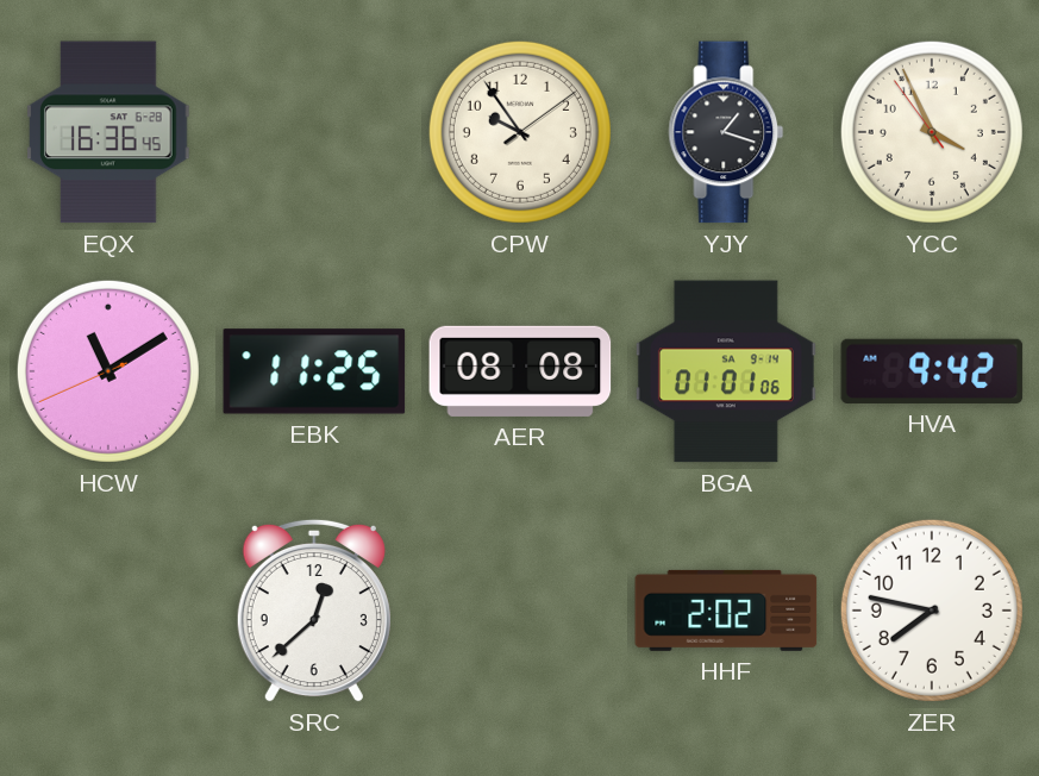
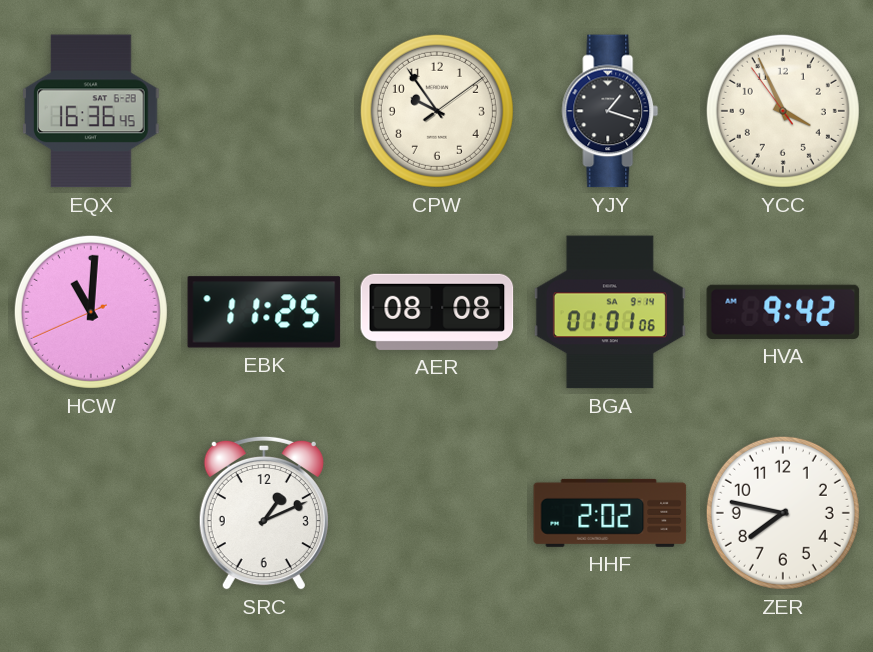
HCW: 11:09 -> 11:00
SRC: 12:38 -> 1:11
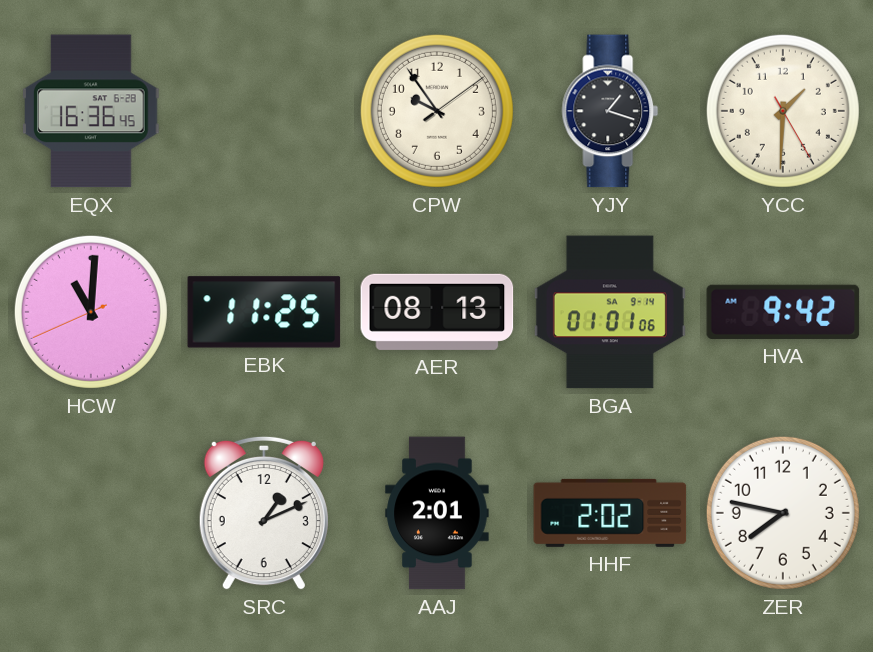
YCC: 3:55 -> 1:30
AER: 08:08 -> 08:13
AAJ: none -> 2:01
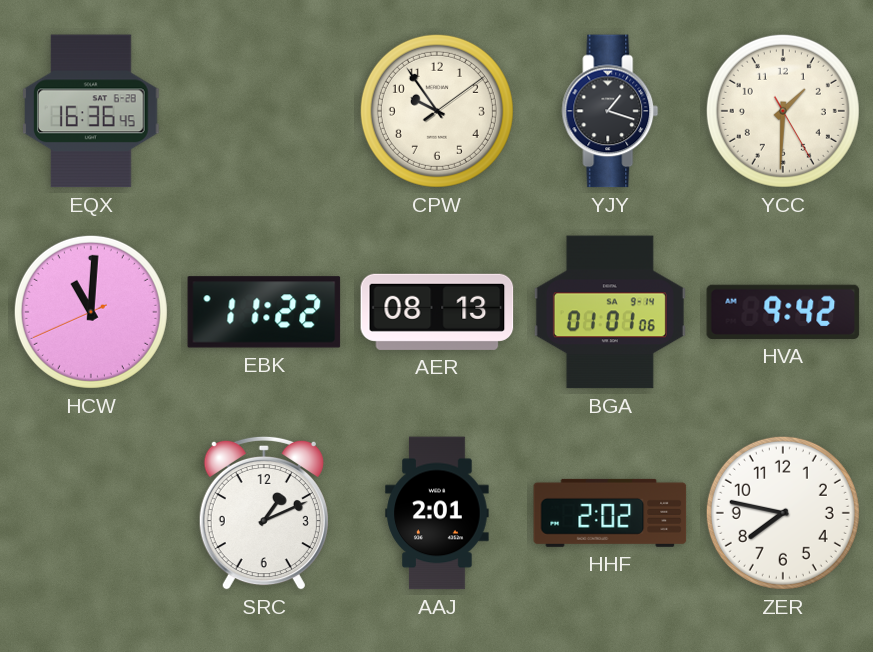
EBK: 11:25 -> 11:22
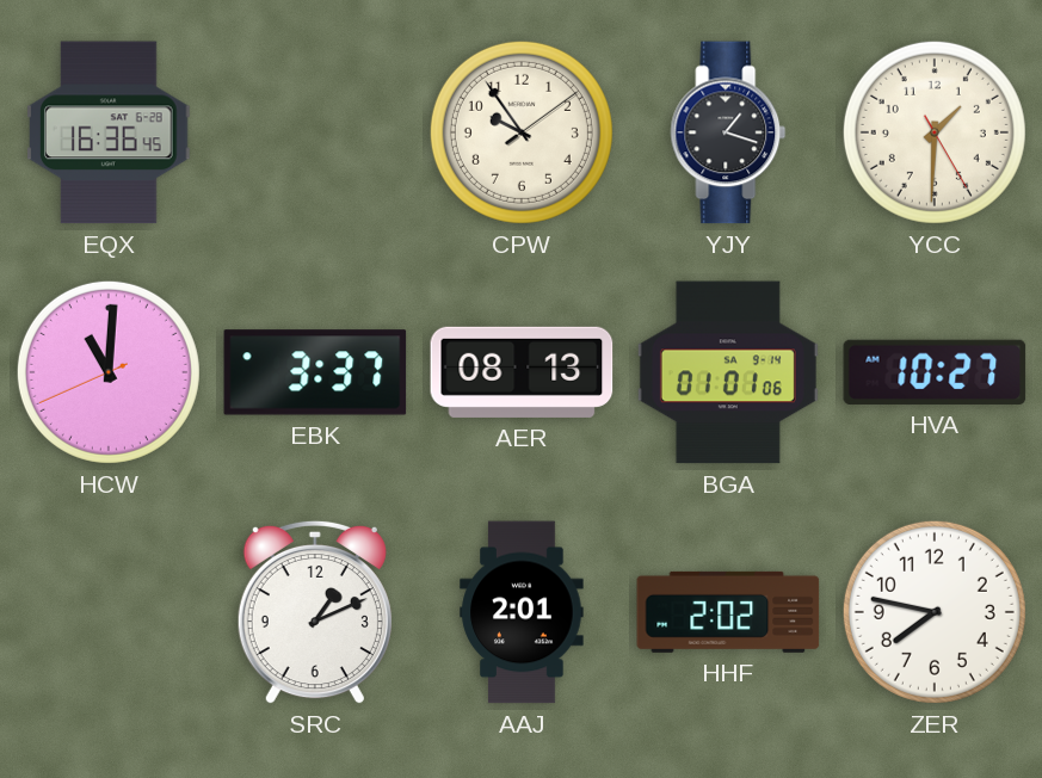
EBK: 11:22 -> 3:37
HVA: 9:42 -> 10:27
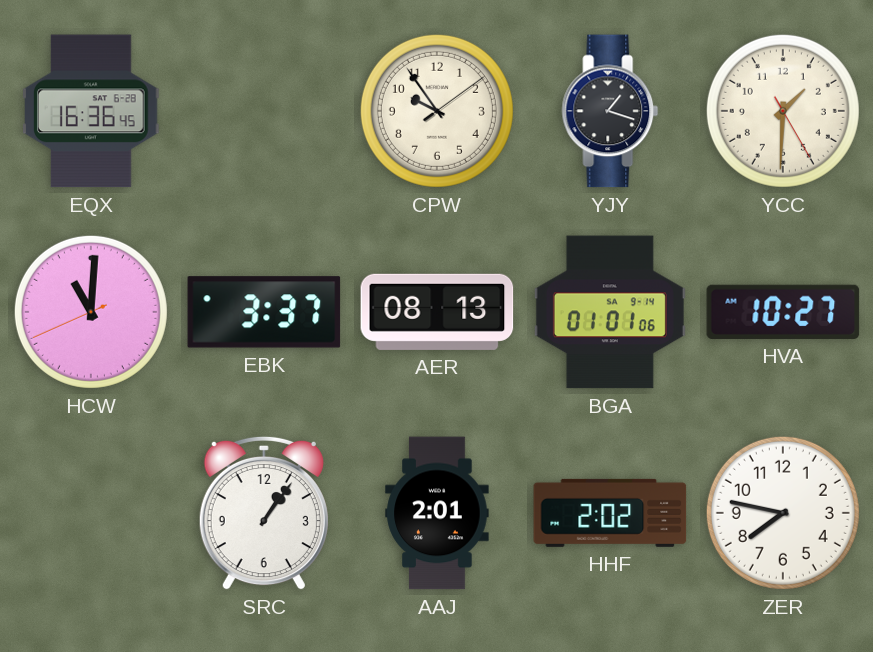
SRC: 1:11 -> 1:06
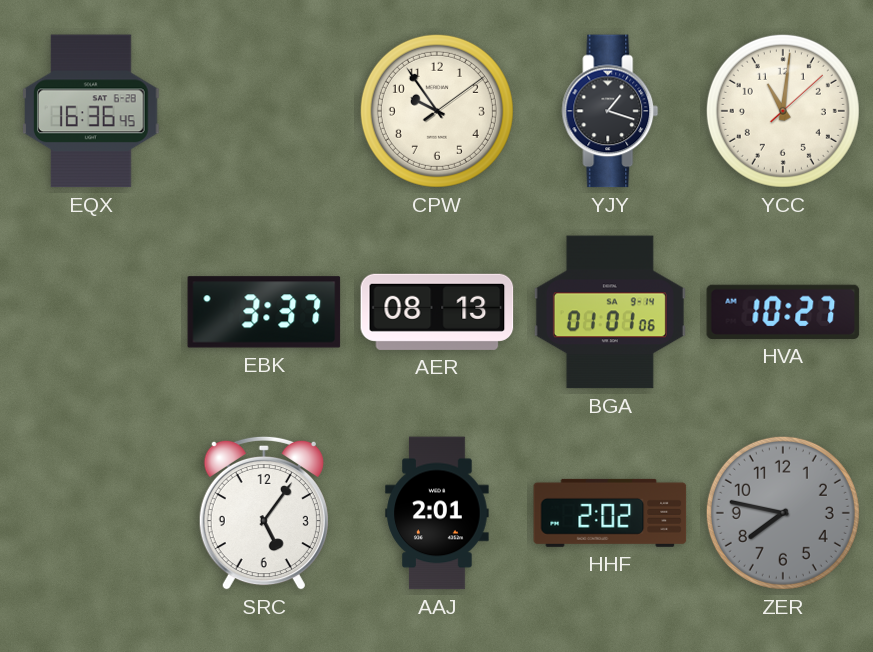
YCC: 1:30 -> 11:01
HCW: 11:00 -> none
SRC: 1:06 -> 5:06
ZER dial: white -> grey
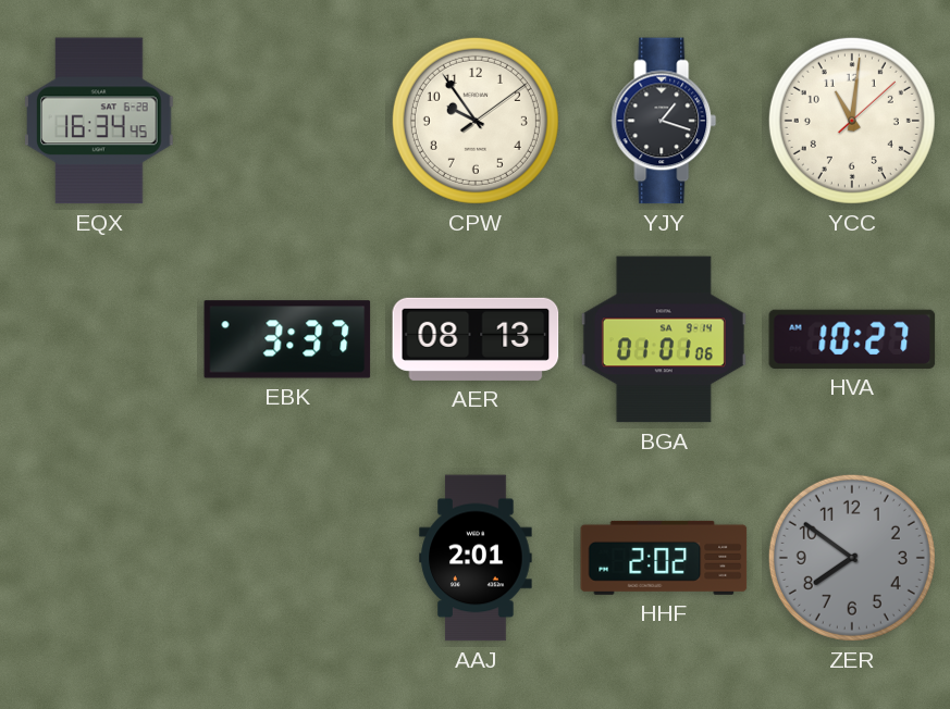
EQX: 16:36 -> 16:34
SRC: 5:06 -> none
ZER: 7:47 -> 7:51
